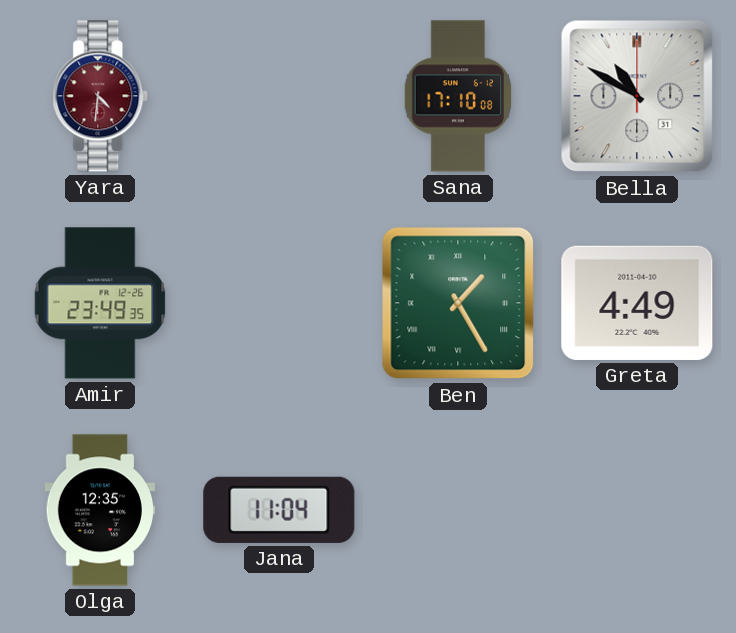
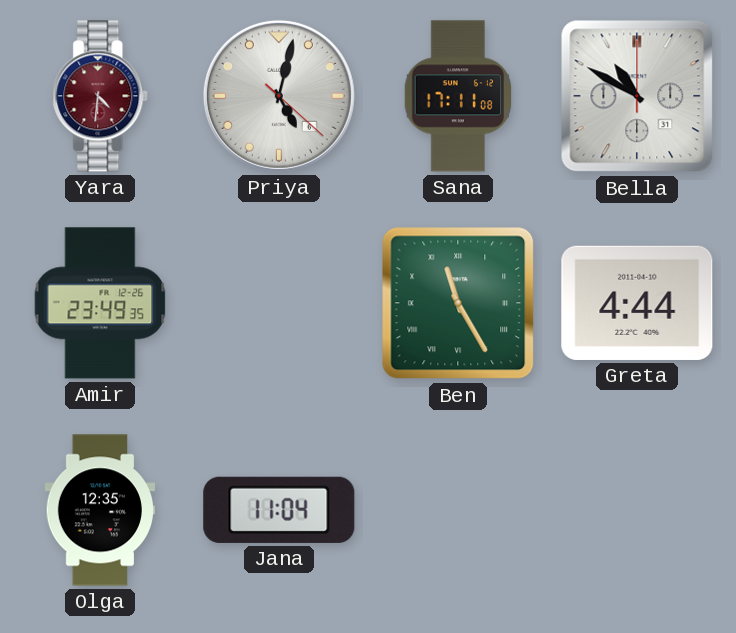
Priya: none -> 5:02
Sana: 17:10 -> 17:11
Ben: 1:25 -> 11:25
Greta: 4:49 -> 4:44
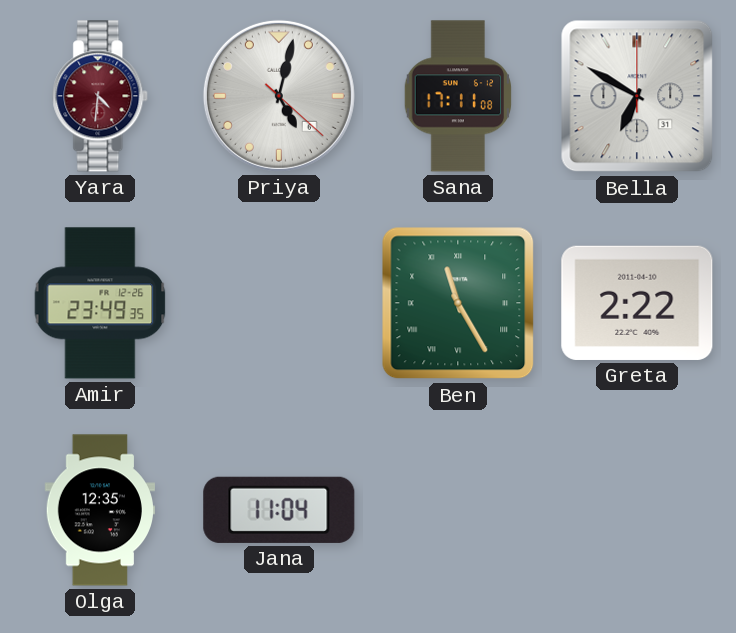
Bella: 10:50 -> 6:50
Greta: 4:44 -> 2:22
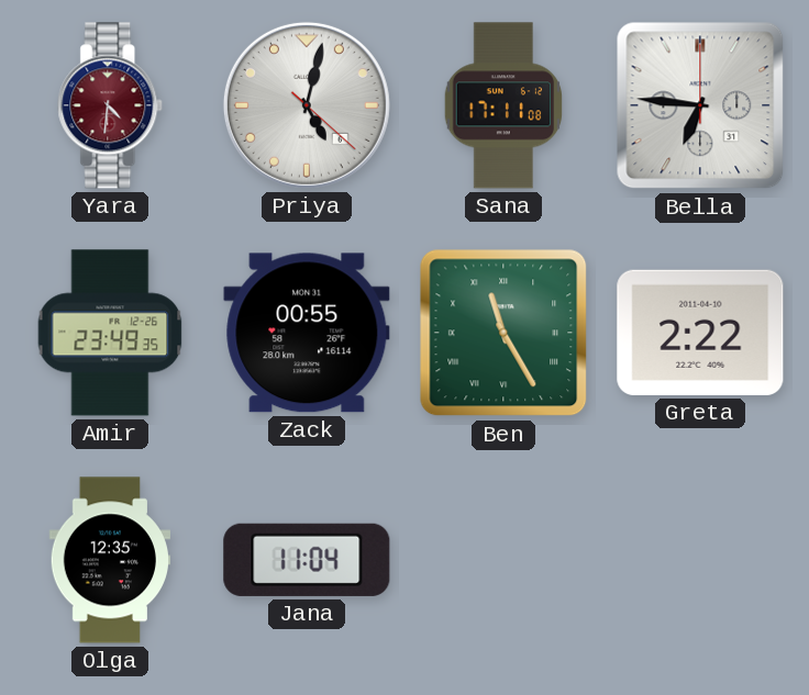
Bella: 6:50 -> 6:46
Zack: none -> 00:55
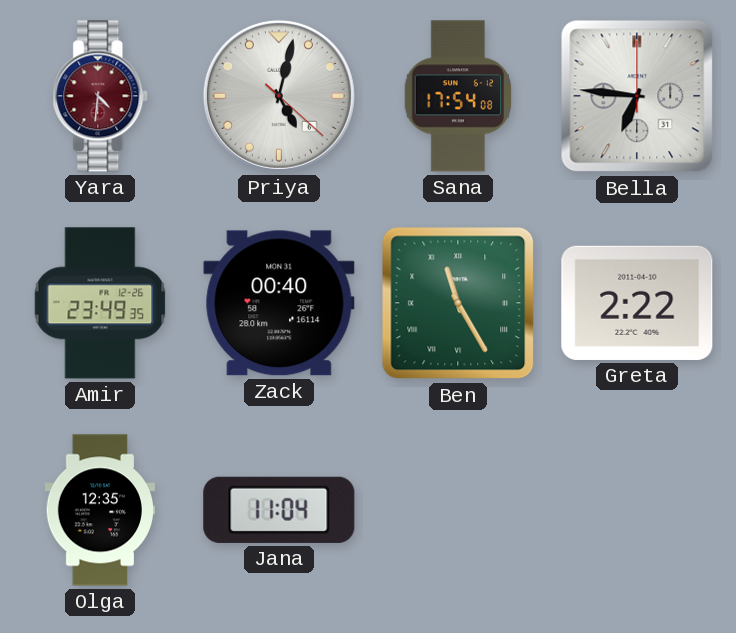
Sana: 17:11 -> 17:54
Zack: 00:55 -> 00:40
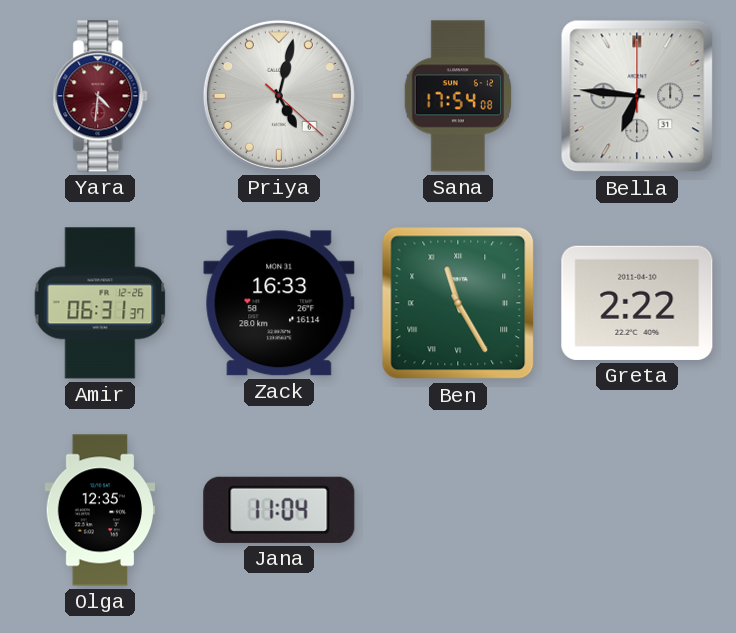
Amir: 23:49 -> 06:31
Zack: 00:40 -> 16:33
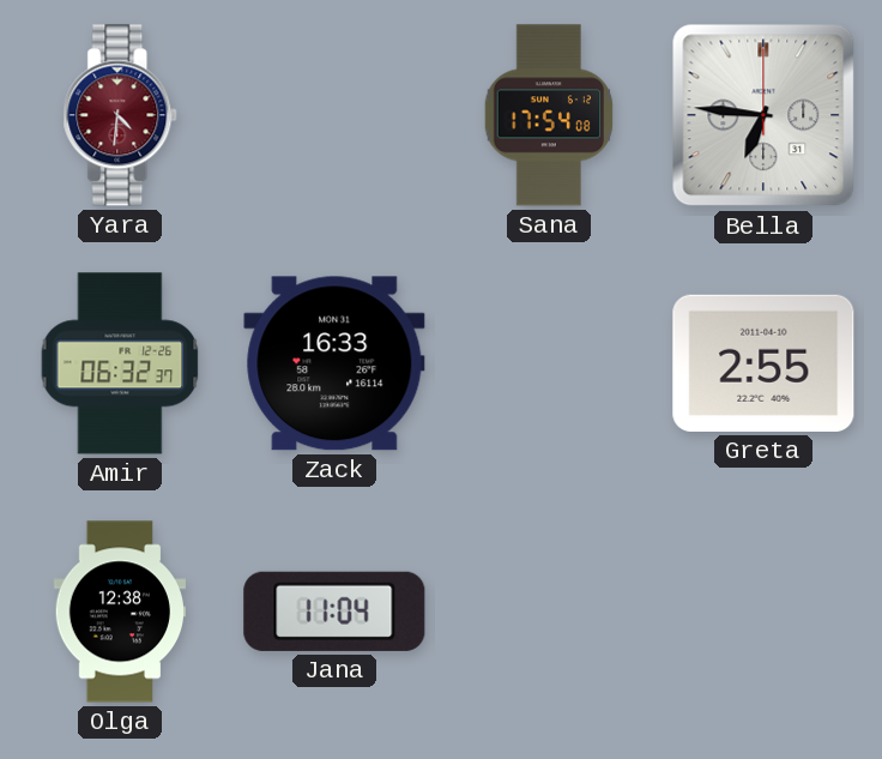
Priya: 5:02 -> none
Amir: 06:31 -> 06:32
Ben: 11:25 -> none
Greta: 2:22 -> 2:55
Olga: 12:35 -> 12:38
